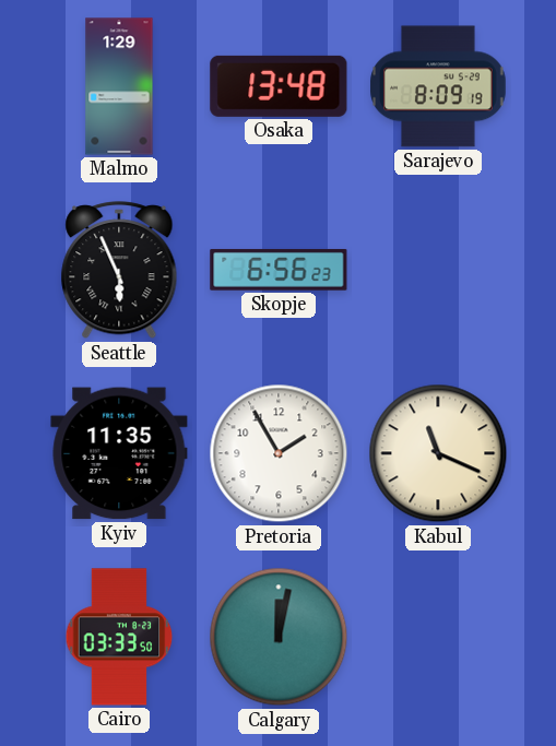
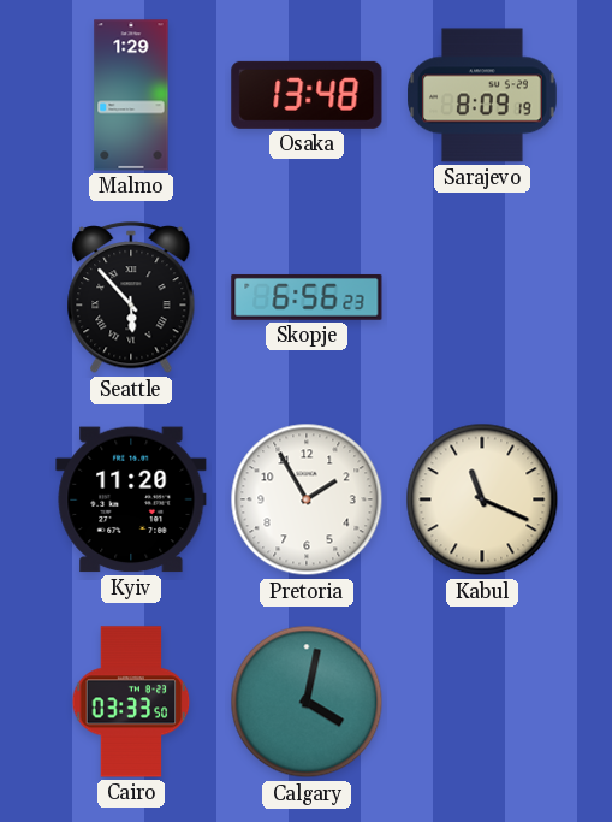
Seattle: 5:56 -> 5:53
Kyiv: 11:35 -> 11:20
Calgary: 12:02 -> 4:02
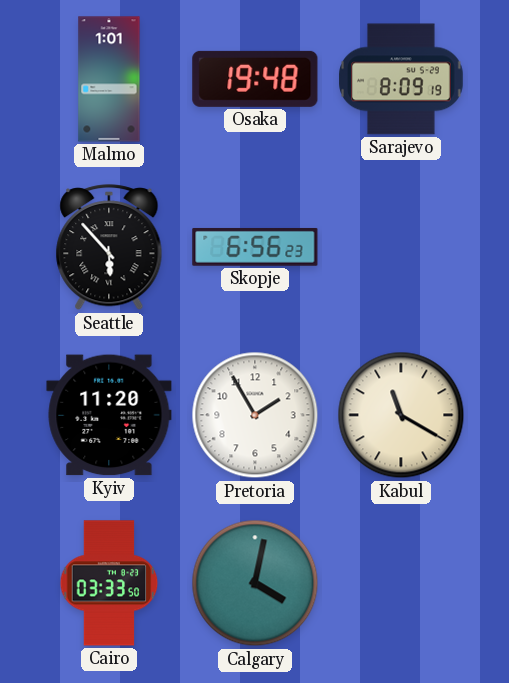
Malmo: 1:29 -> 1:01
Osaka: 13:48 -> 19:48
Kabul: 11:19 -> 11:20
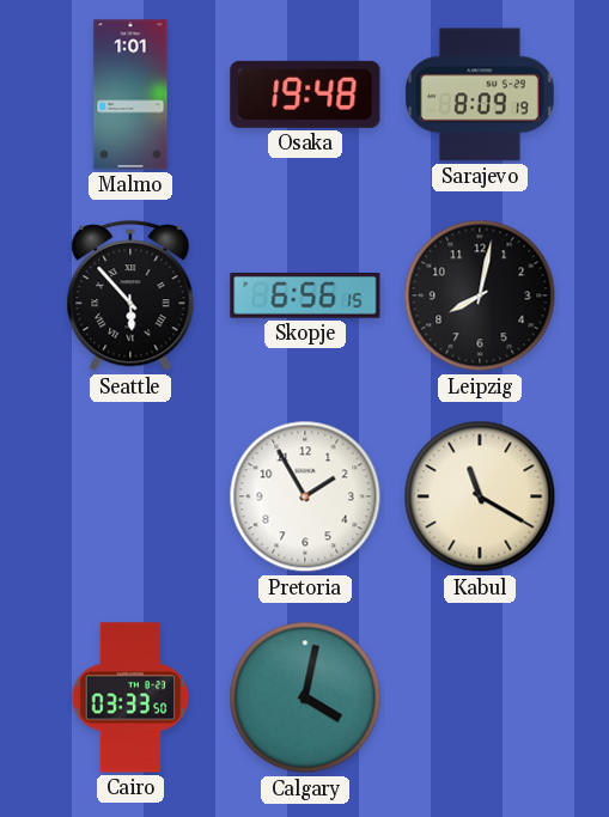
Skopje: 6:56:23 -> 6:56:15
Leipzig: none -> 8:02
Kyiv: 11:20 -> none
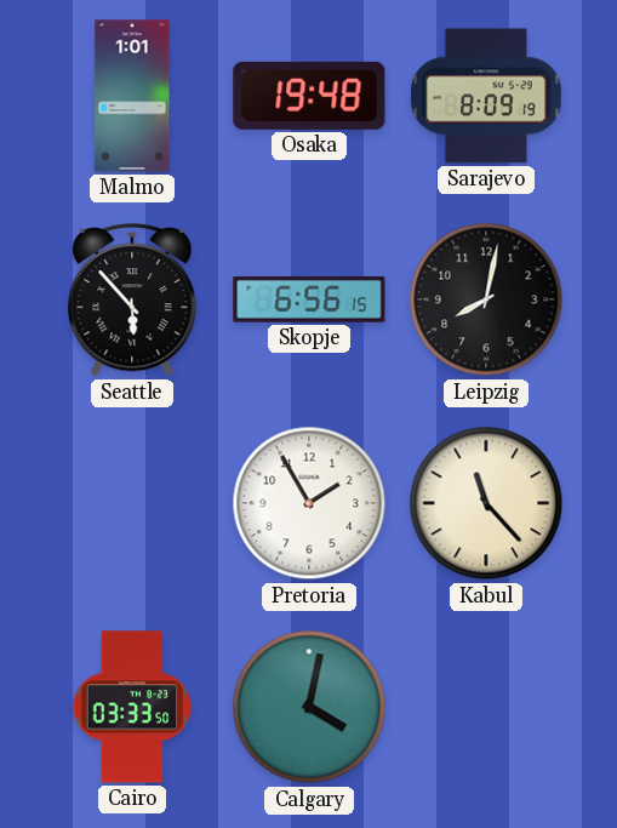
Kabul: 11:20 -> 11:23
